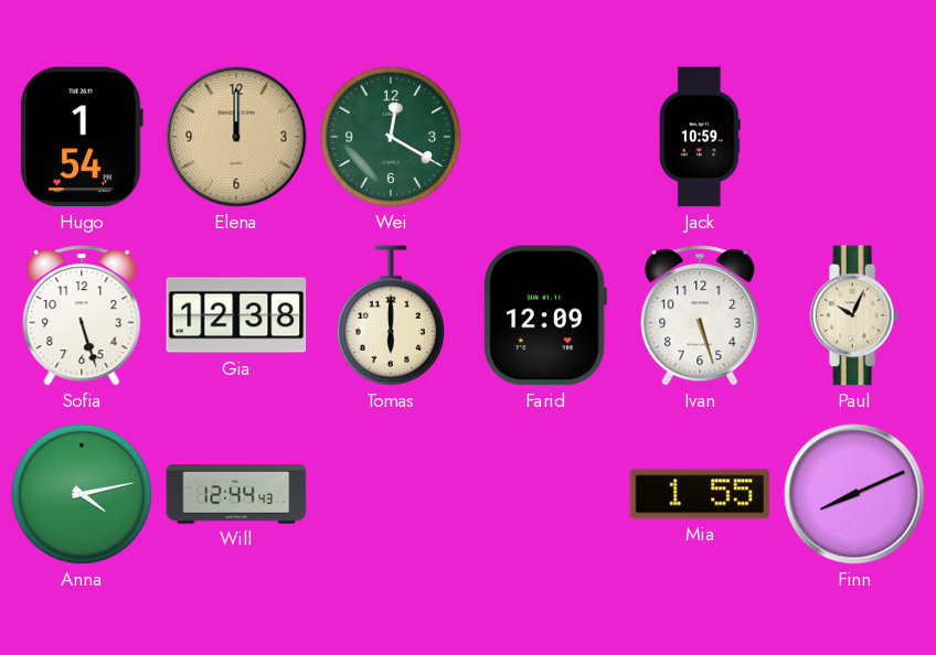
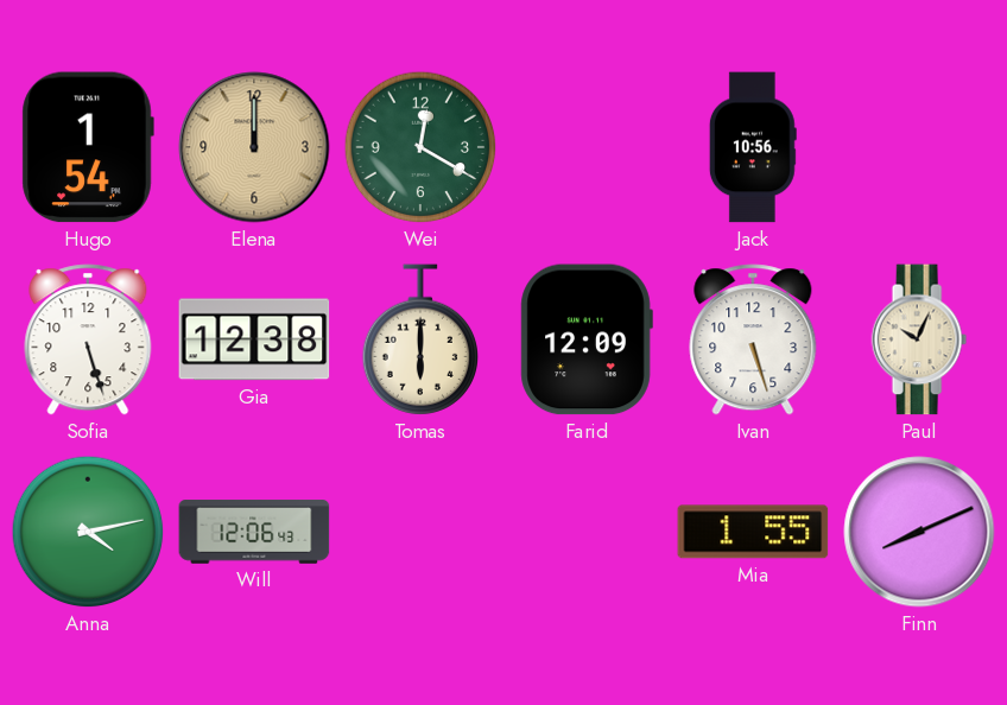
Jack: 10:59 -> 10:56
Will: 12:44 -> 12:06
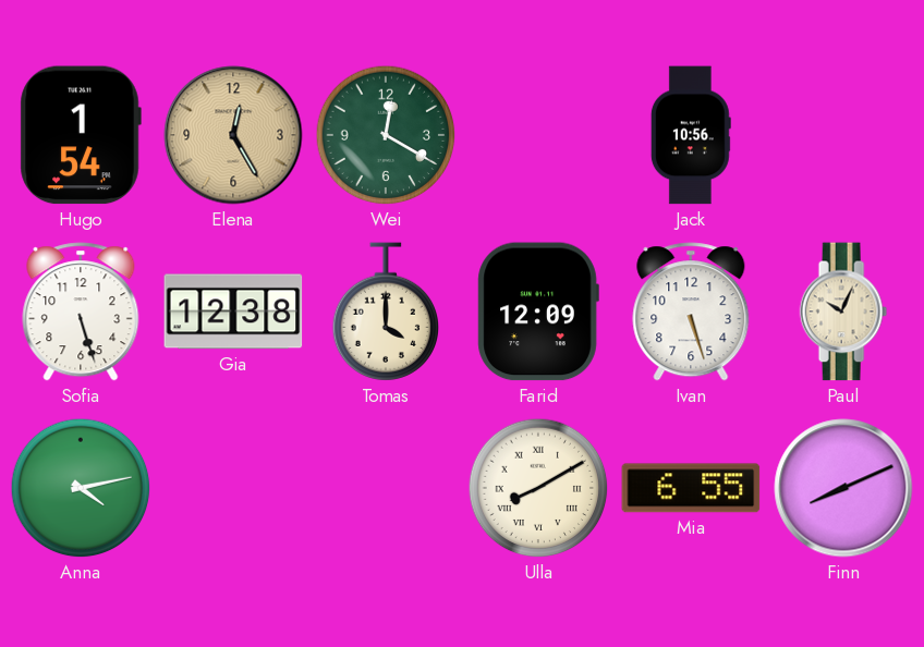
Elena: 12:00 -> 12:25
Tomas: 6:00 -> 4:00
Will: 12:06 -> none
Ulla: none -> 8:10
Mia: 1:55 -> 6:55
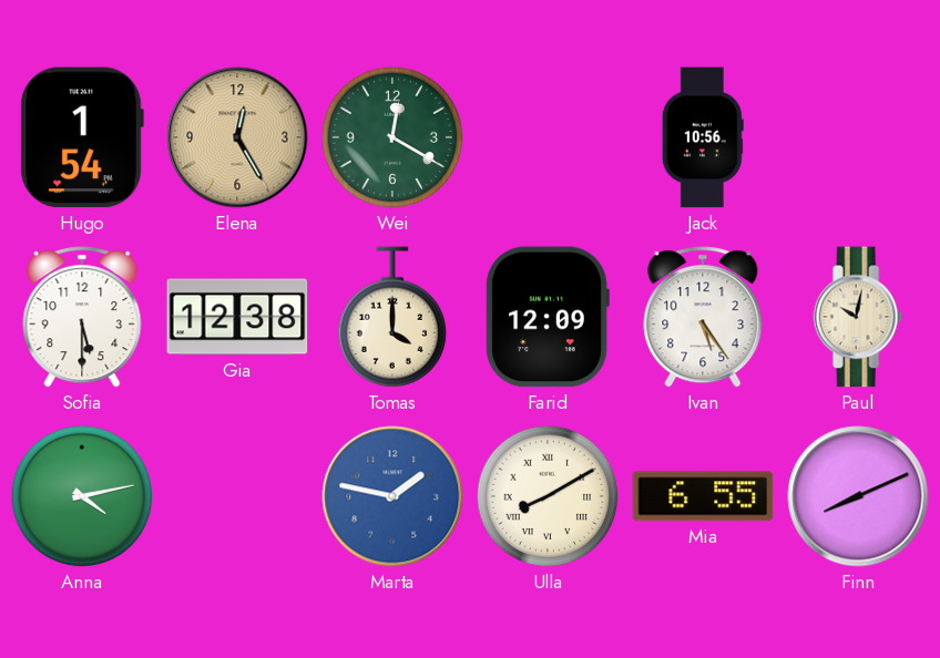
Sofia: 5:27 -> 5:30
Ivan: 5:27 -> 5:24
Paul: 10:04 -> 10:02
Marta: none -> 1:47
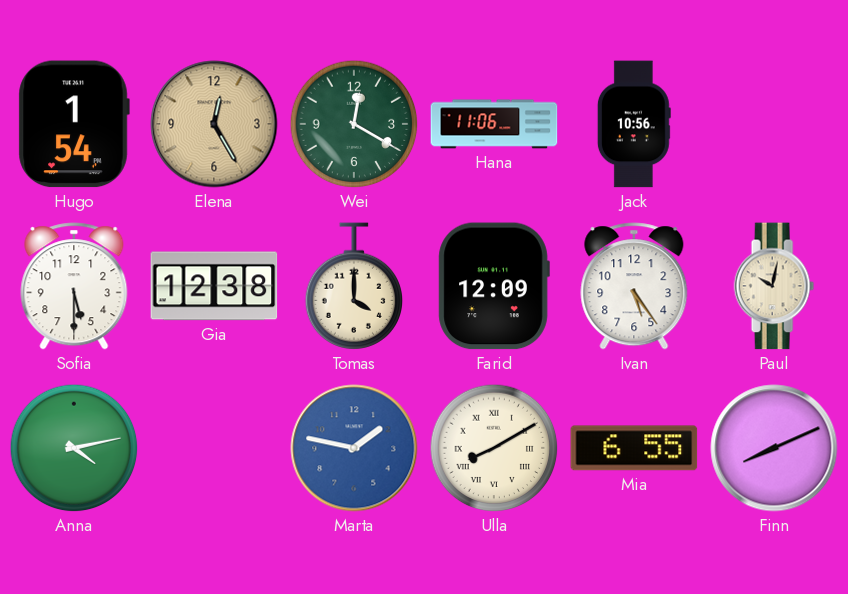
Hana: none -> 11:06
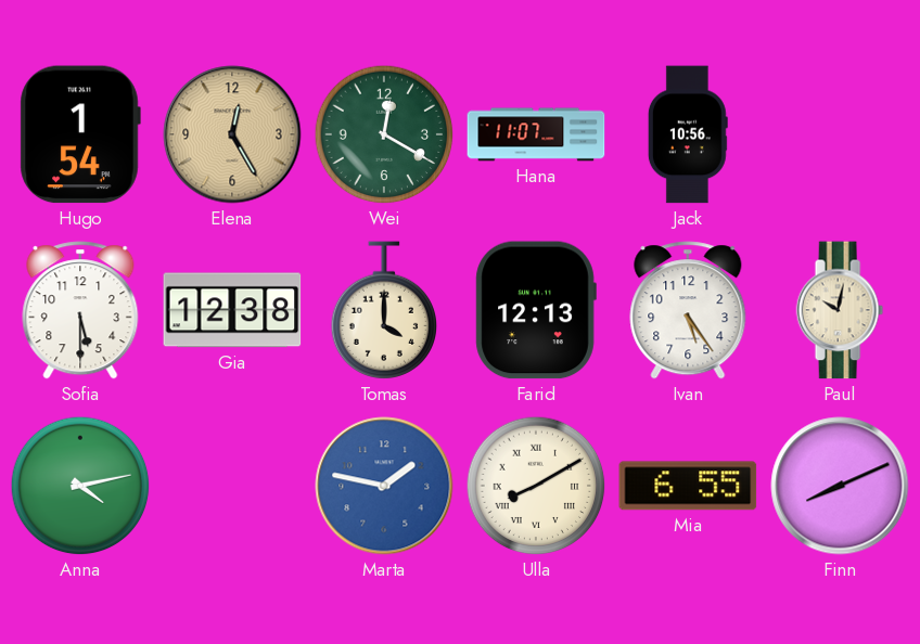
Hana: 11:06 -> 11:07
Farid: 12:09 -> 12:13
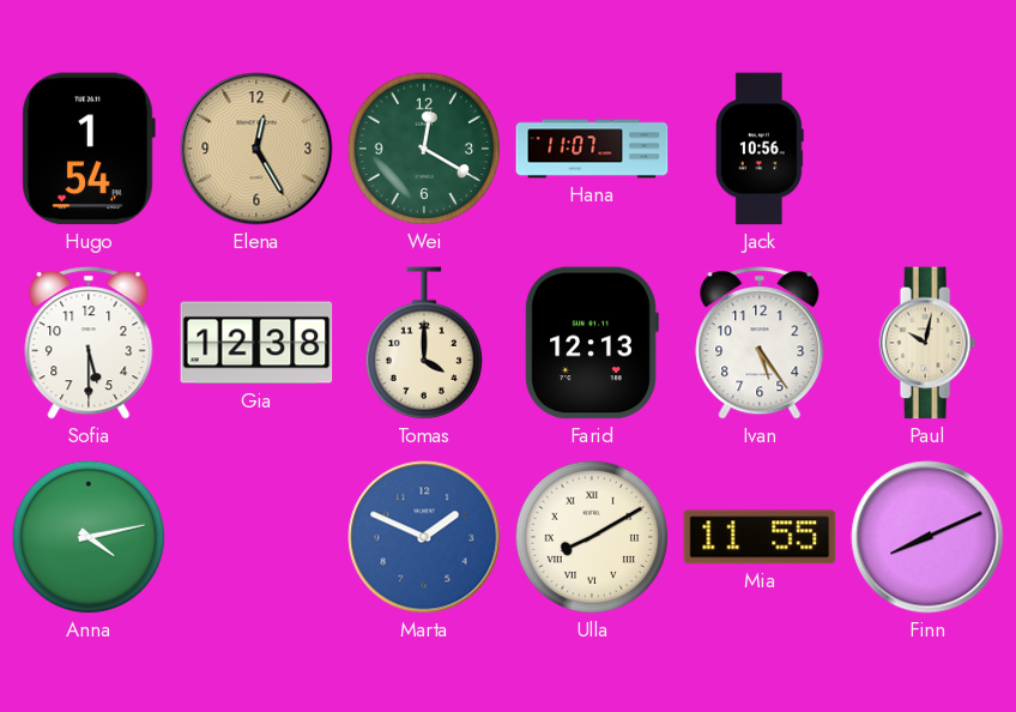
Marta: 1:47 -> 1:49
Mia: 6:55 -> 11:55
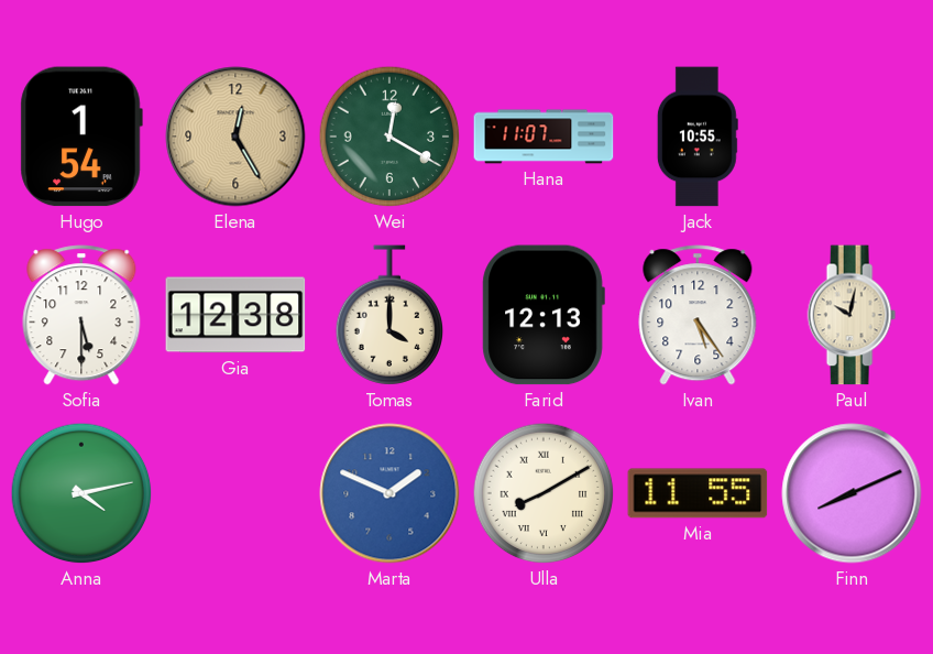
Jack: 10:56 -> 10:55
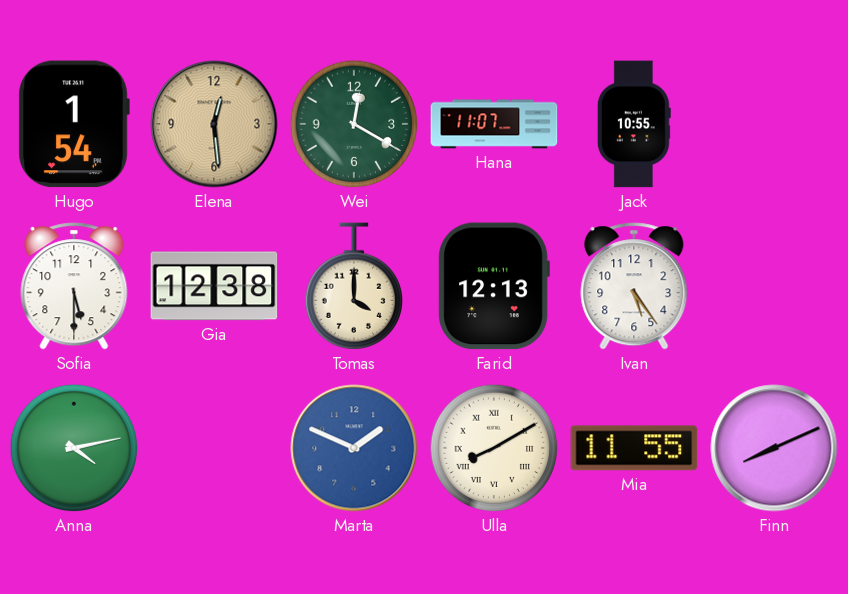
Elena: 12:25 -> 12:29
Paul: 10:02 -> none
